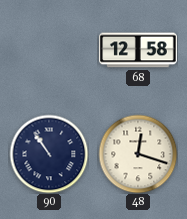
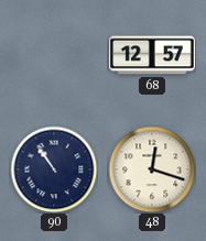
68: 12:58 -> 12:57
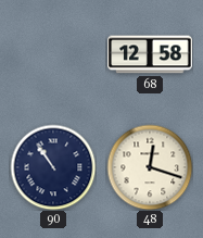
68: 12:57 -> 12:58
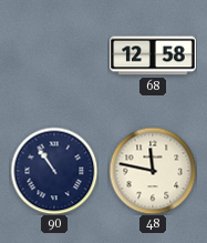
48: 12:18 -> 11:47
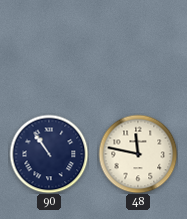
68: 12:58 -> none
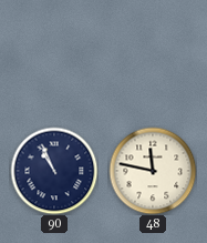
90: 10:54 -> 10:56
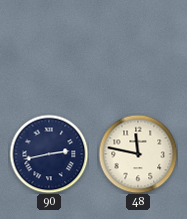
90: 10:56 -> 2:43
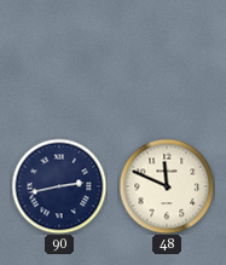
48: 11:47 -> 11:49
